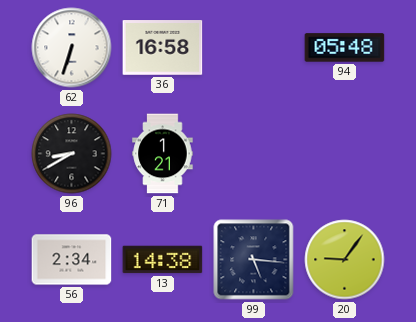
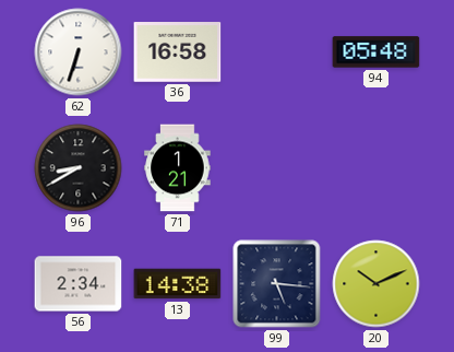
20: 9:06 -> 10:11
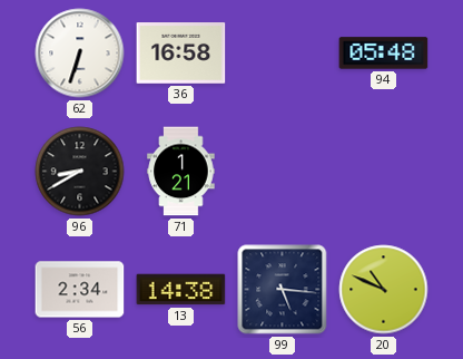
20: 10:11 -> 10:49
